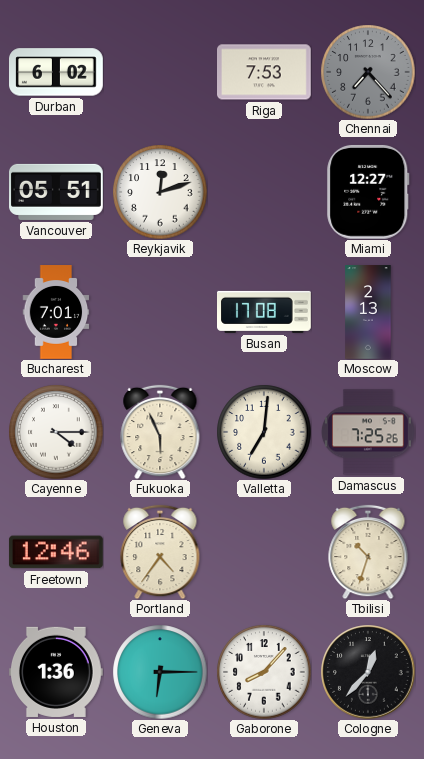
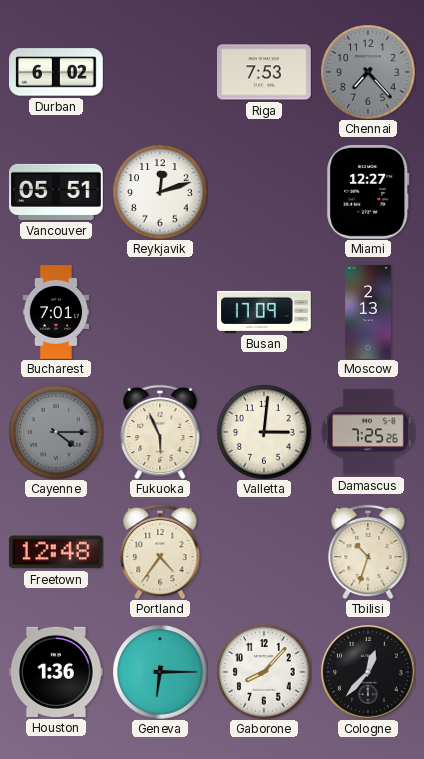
Busan: 17:08 -> 17:09
Cayenne dial: white -> grey
Valletta: 7:01 -> 3:01
Freetown: 12:46 -> 12:48
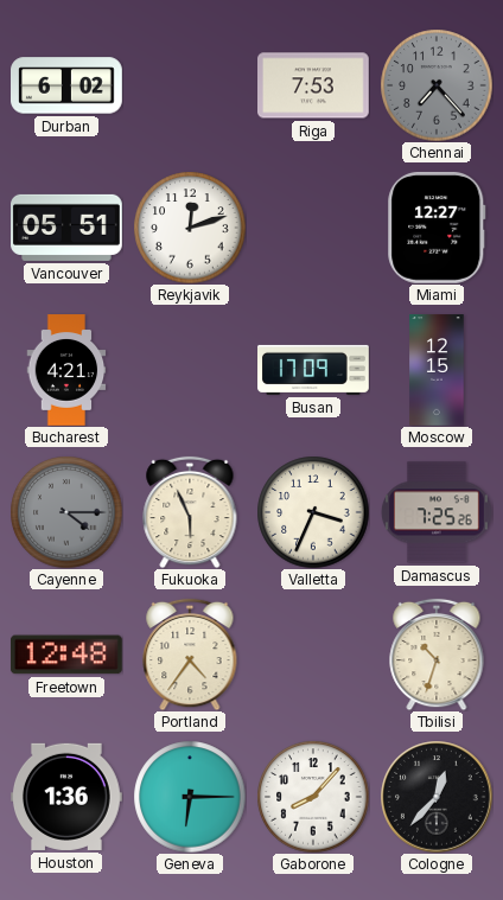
Bucharest: 7:01 -> 4:21
Moscow: 2:13 -> 12:15
Valletta: 3:01 -> 3:34
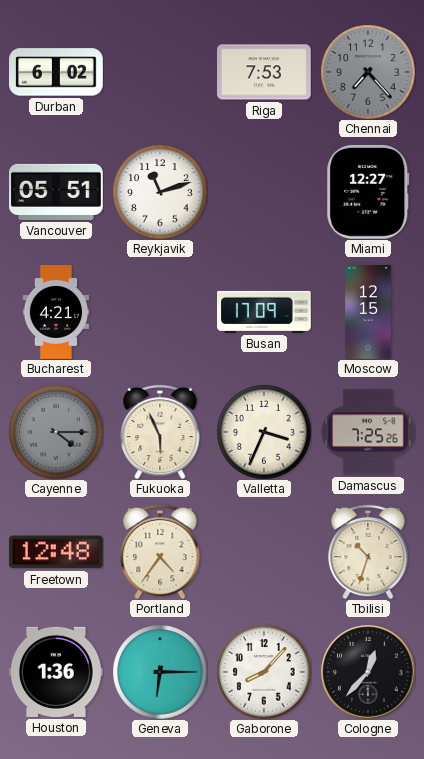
Reykjavik: 12:12 -> 11:12
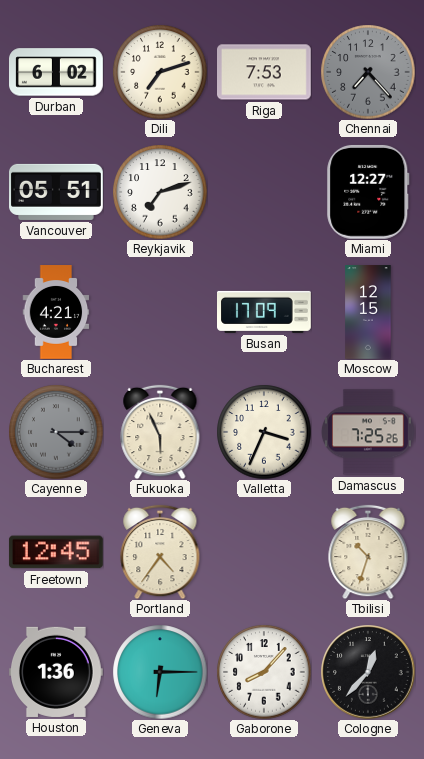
Dili: none -> 7:12
Reykjavik: 11:12 -> 7:12
Freetown: 12:48 -> 12:45
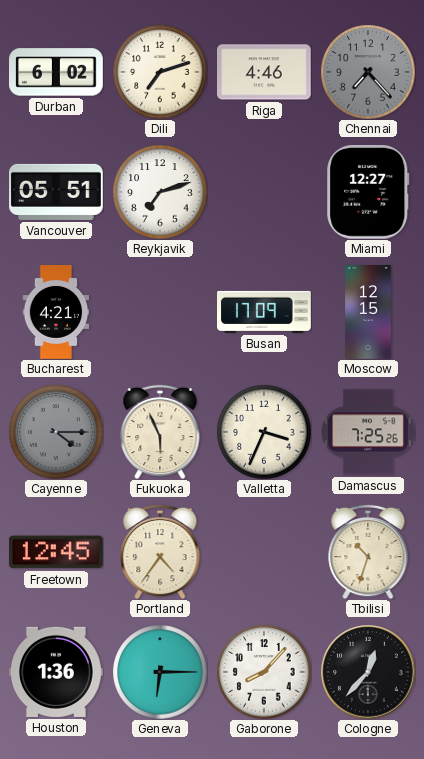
Riga: 7:53 -> 4:46
